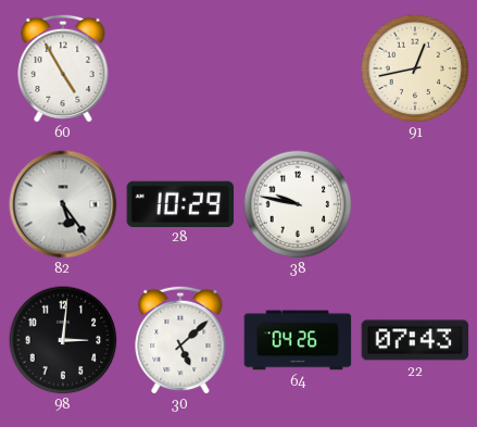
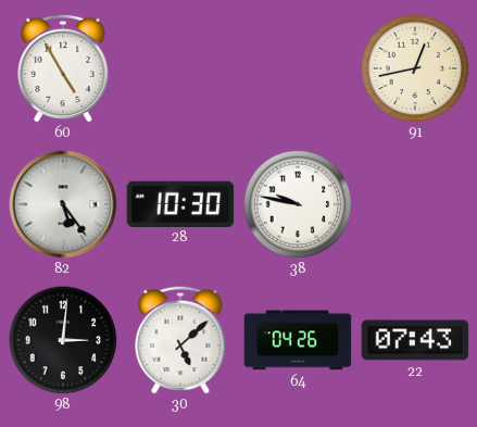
28: 10:29 -> 10:30
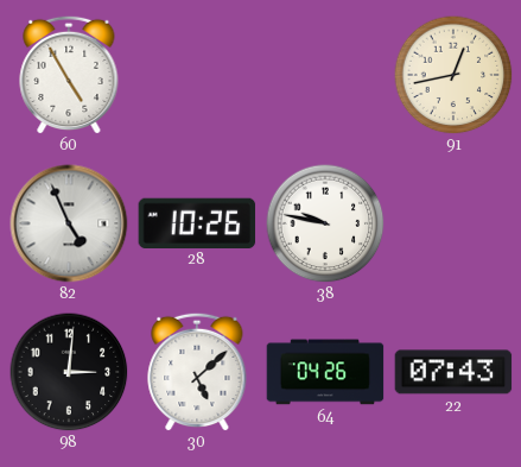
82: 5:24 -> 4:56
28: 10:30 -> 10:26
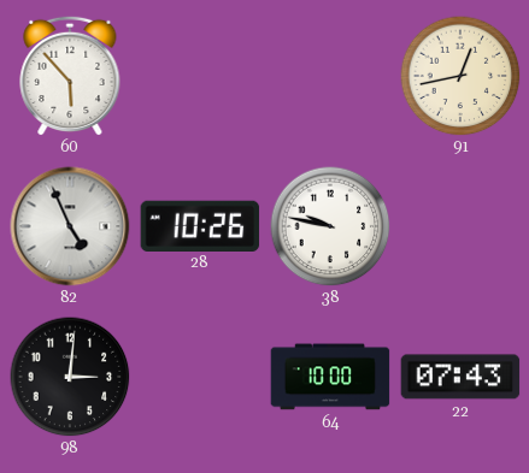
60: 4:55 -> 5:53
30: 5:08 -> none
64: 04:26 -> 10:00
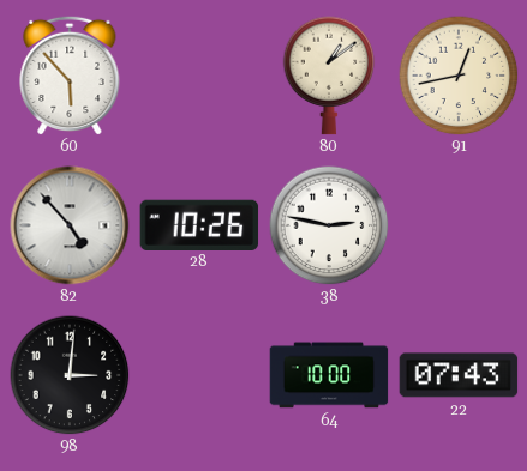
80: none -> 1:09
82: 4:56 -> 4:53
38: 9:47 -> 2:47
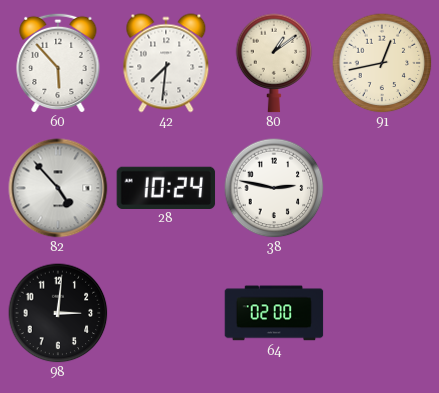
42: none -> 7:31
28: 10:26 -> 10:24
64: 10:00 -> 02:00
22: 07:43 -> none
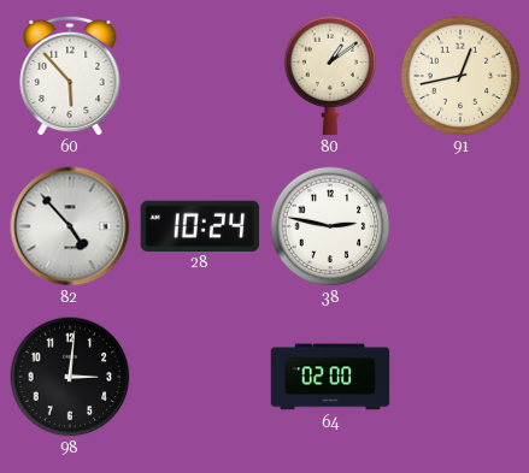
42: 7:31 -> none
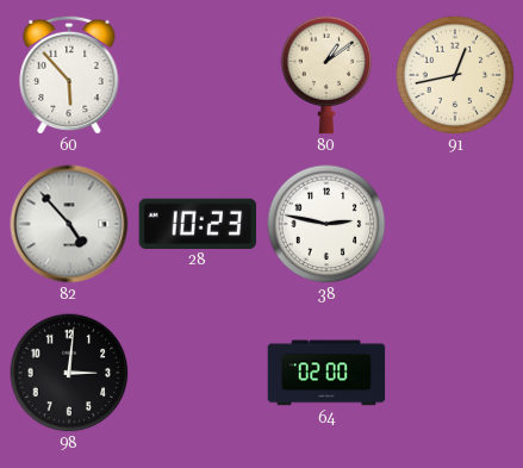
28: 10:24 -> 10:23
